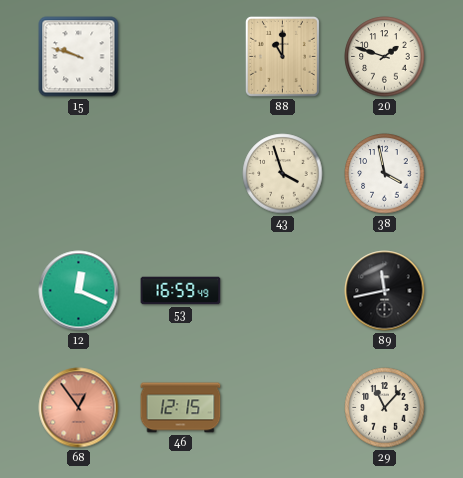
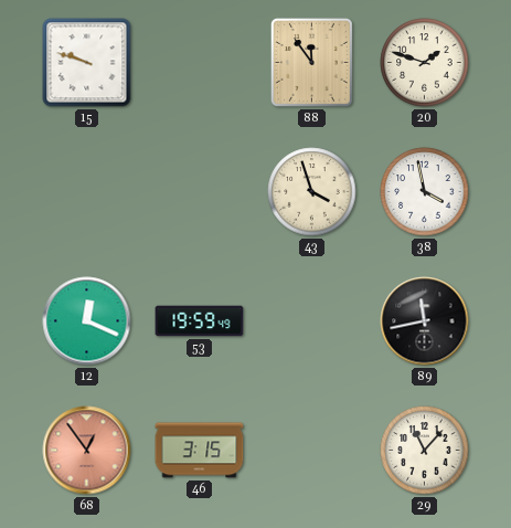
88: 11:00 -> 11:54
53: 16:59 -> 19:59
46: 12:15 -> 3:15
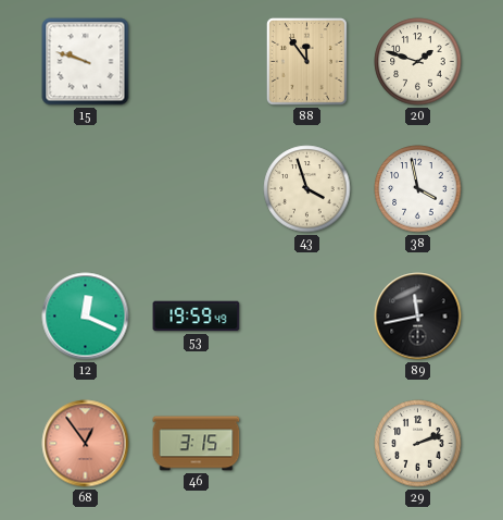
29: 11:07 -> 2:12
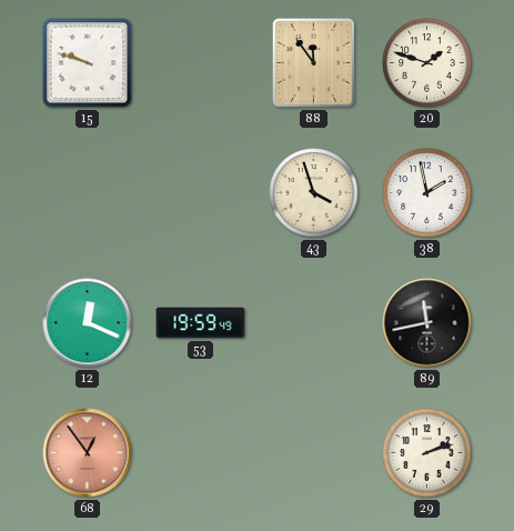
38: 3:58 -> 1:58
46: 3:15 -> none
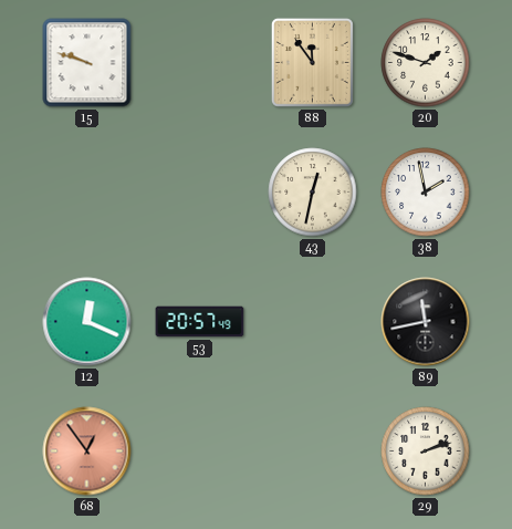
43: 3:57 -> 12:32
53: 19:59 -> 20:57
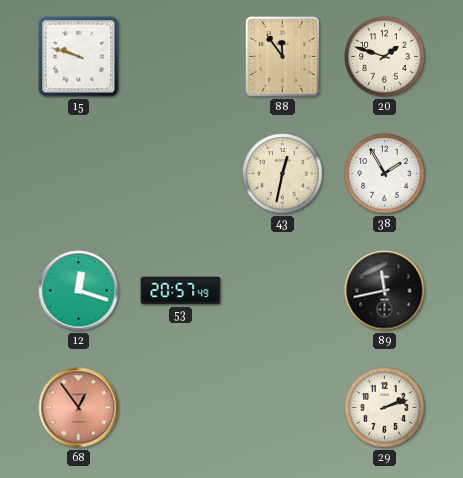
38: 1:58 -> 1:55
12: 12:19 -> 12:18
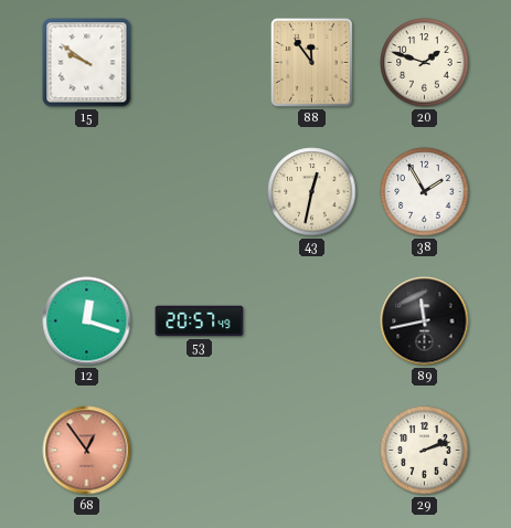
15: 9:48 -> 9:51
